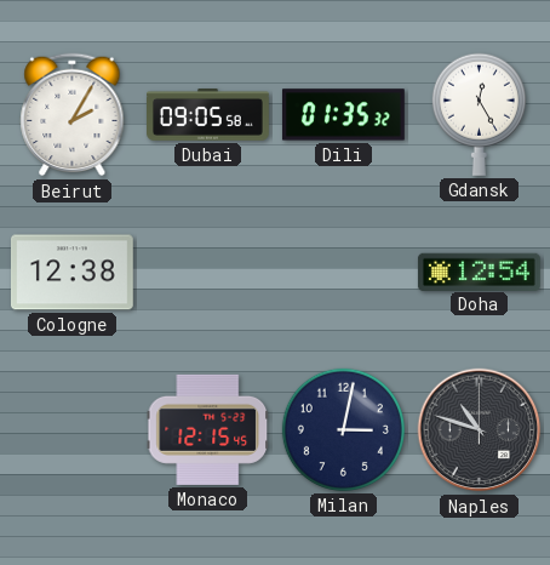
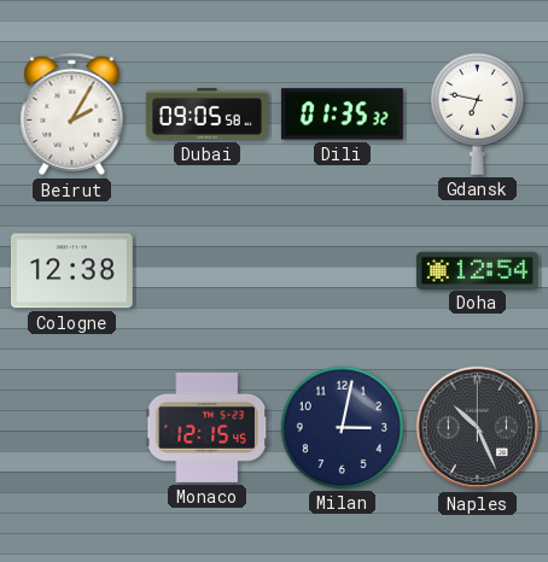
Gdansk: 12:25 -> 6:47
Naples: 10:48 -> 10:26
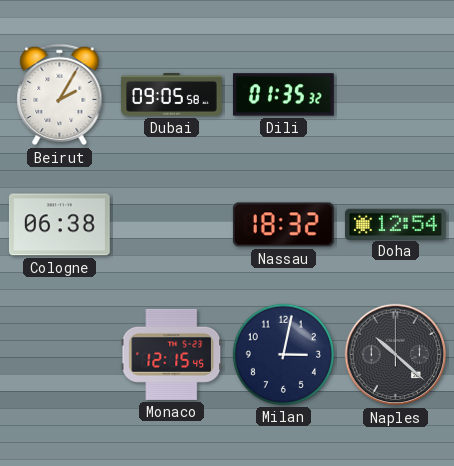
Gdansk: 6:47 -> none
Cologne: 12:38 -> 06:38
Nassau: none -> 18:32
Naples: 10:26 -> 10:22
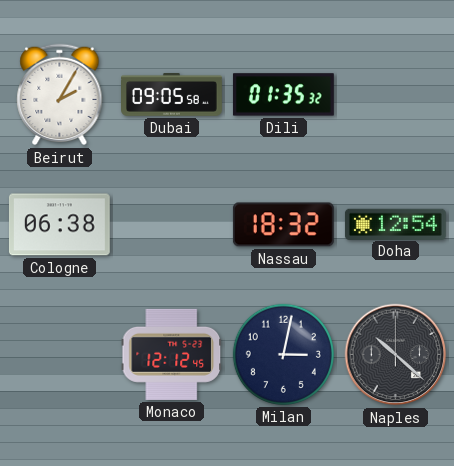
Monaco: 12:15 -> 12:12
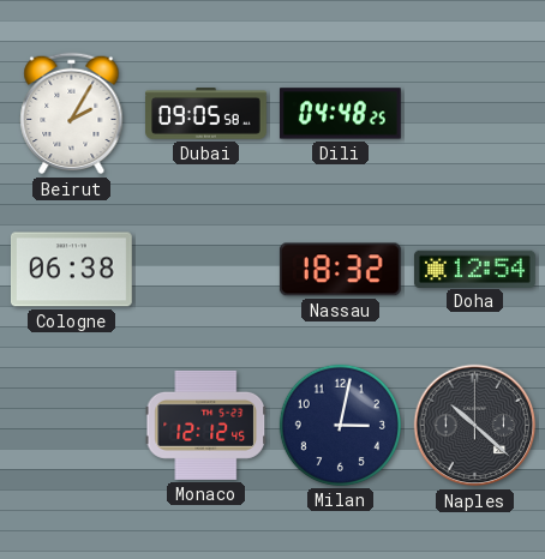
Dili: 01:35 -> 04:48
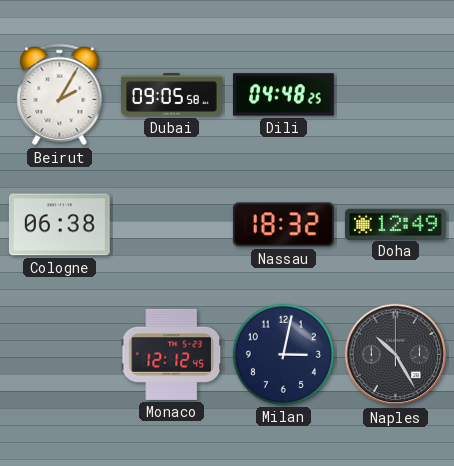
Doha: 12:54 -> 12:49
Naples: 10:22 -> 10:25
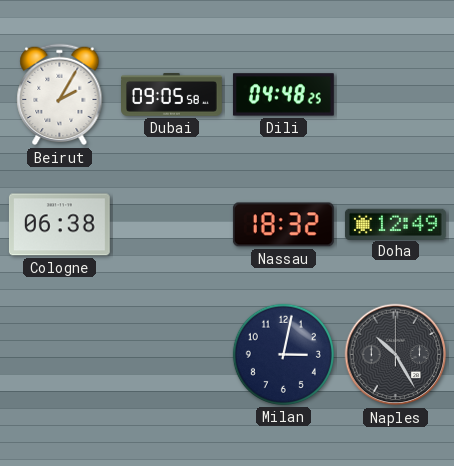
Monaco: 12:12 -> none
